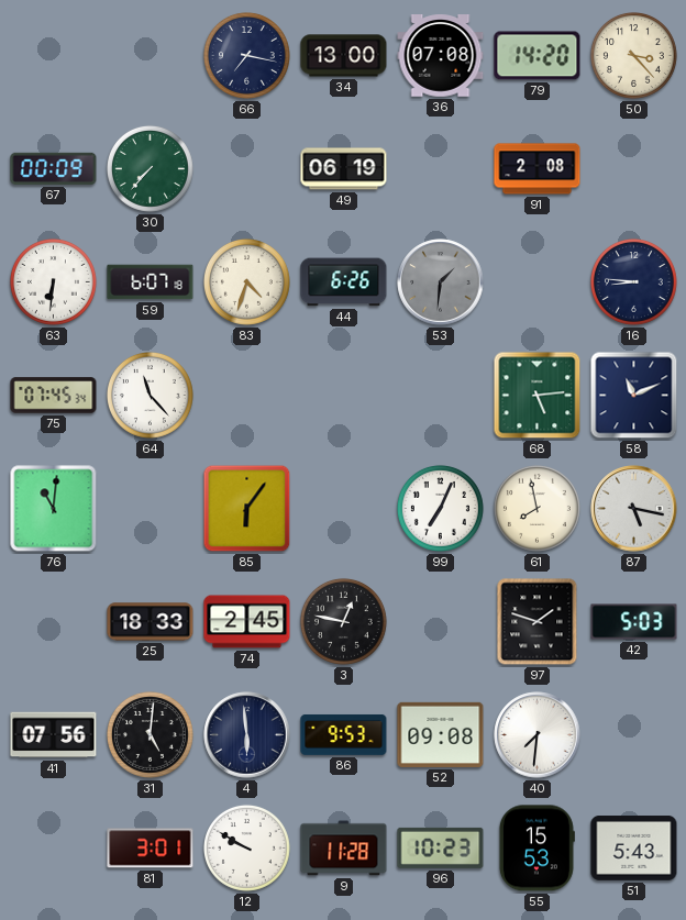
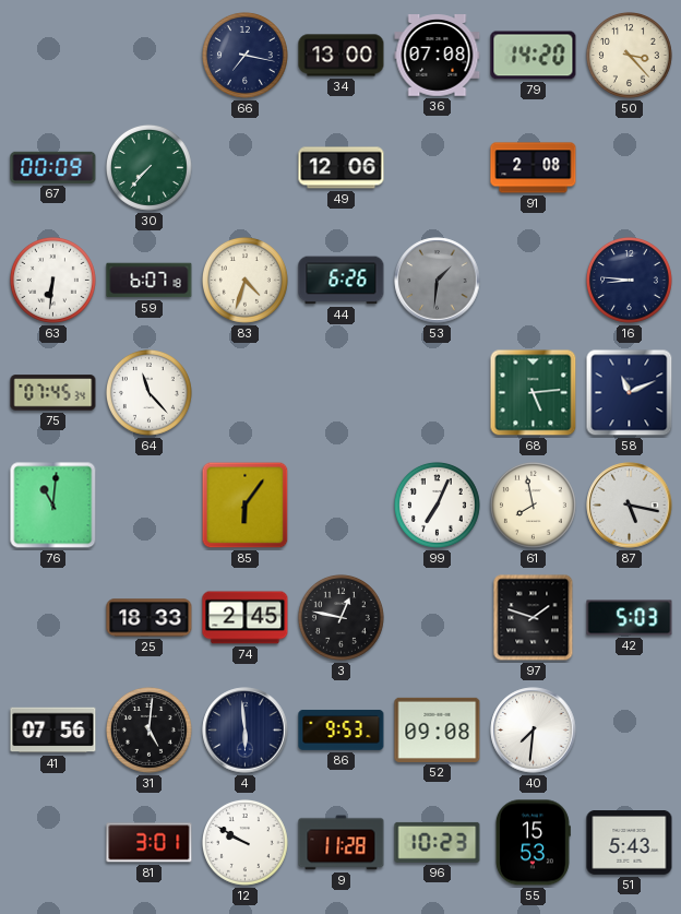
49: 06:19 -> 12:06
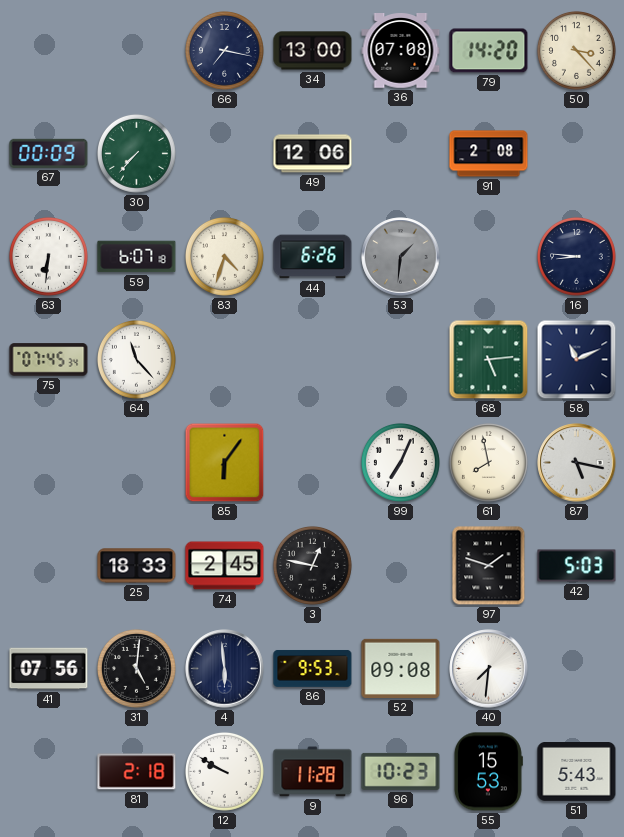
76: 11:01 -> none
81: 3:01 -> 2:18
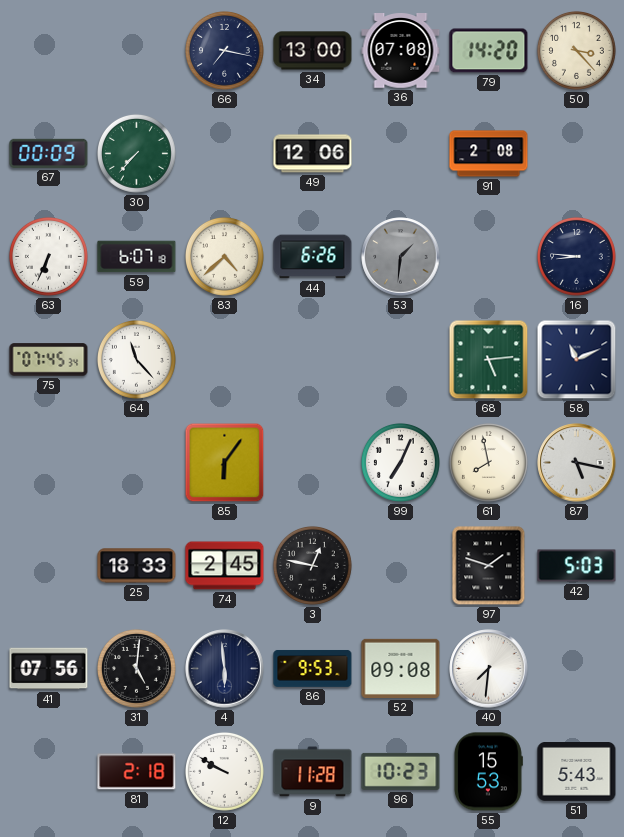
63: 6:31 -> 6:34
83: 4:33 -> 4:38
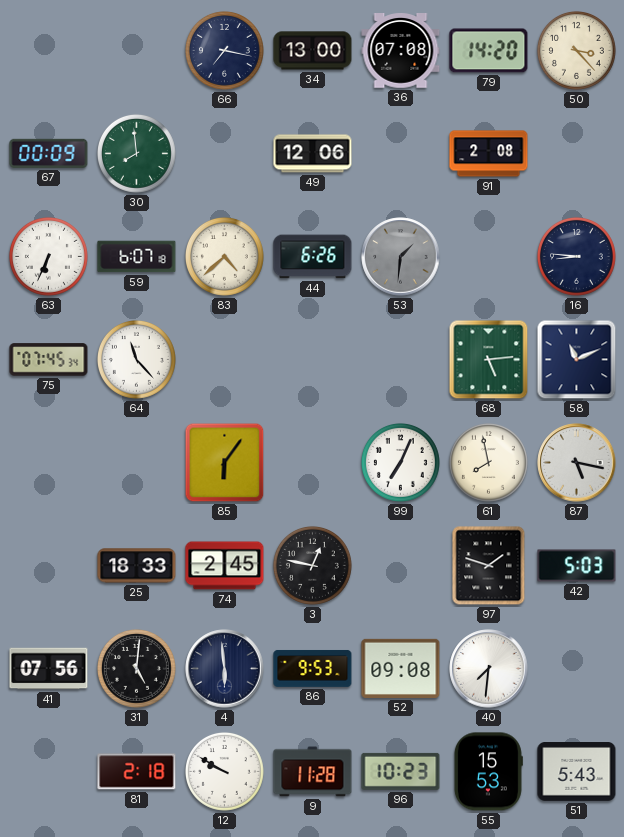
30: 7:37 -> 7:59
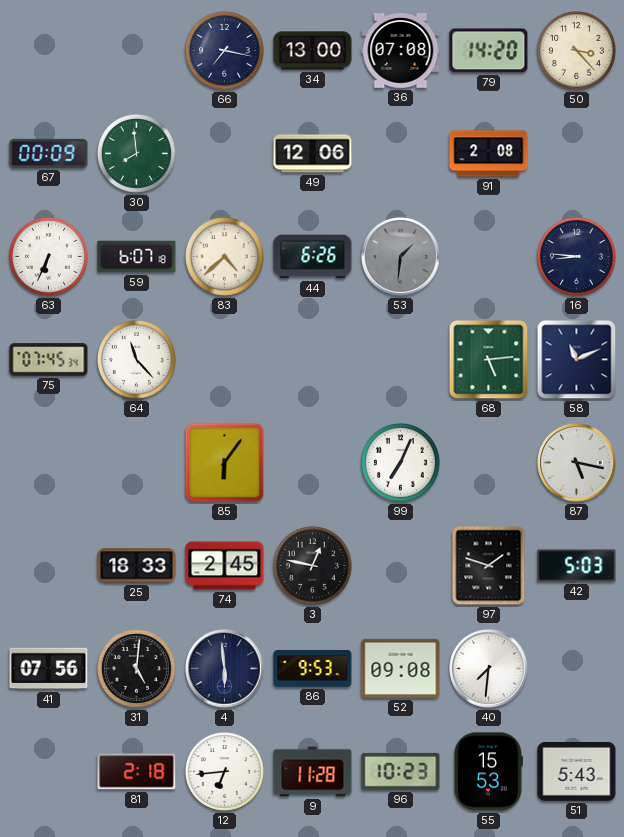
61: 7:58 -> none
12: 9:50 -> 6:44
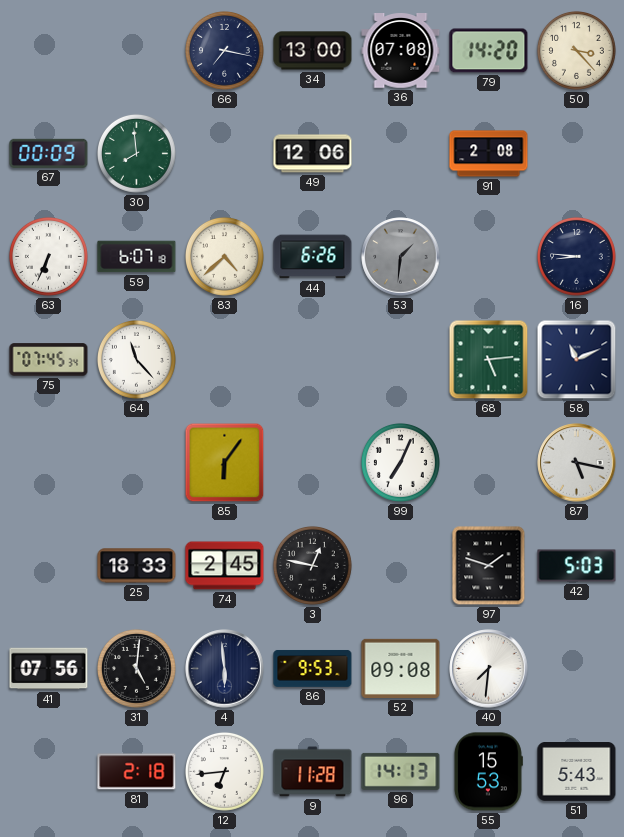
96: 10:23 -> 14:13
